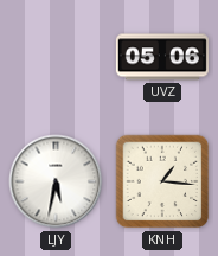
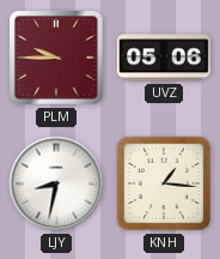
PLM: none -> 9:45
LJY: 5:32 -> 8:32
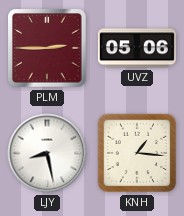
PLM: 9:45 -> 2:45
LJY: 8:32 -> 8:28
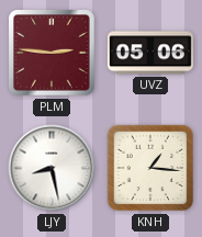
PLM: 2:45 -> 2:46
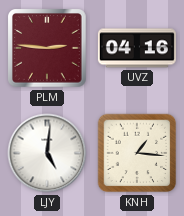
UVZ: 05:06 -> 04:16
LJY: 8:28 -> 5:01
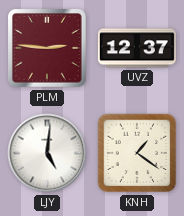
UVZ: 04:16 -> 12:37
KNH: 1:16 -> 1:21
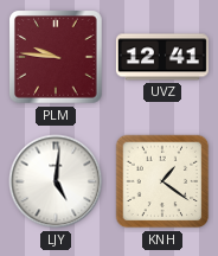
PLM: 2:46 -> 9:46
UVZ: 12:37 -> 12:41
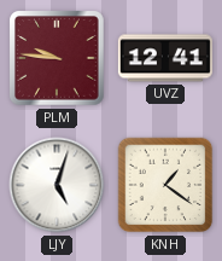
LJY: 5:01 -> 5:03
